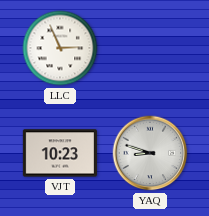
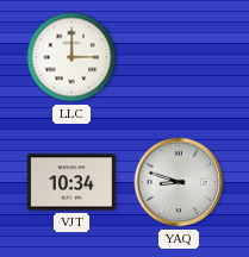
LLC: 2:56 -> 3:00
VJT: 10:23 -> 10:34
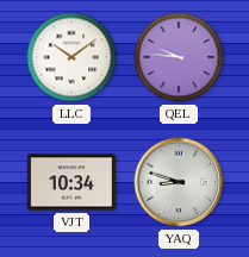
LLC: 3:00 -> 10:09
QEL: none -> 9:46
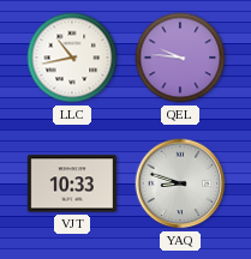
LLC: 10:09 -> 10:43
VJT: 10:34 -> 10:33
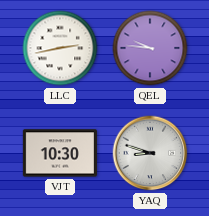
LLC: 10:43 -> 2:43
VJT: 10:33 -> 10:30
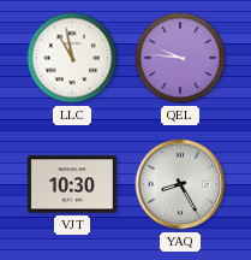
LLC: 2:43 -> 10:58
YAQ: 8:48 -> 8:25
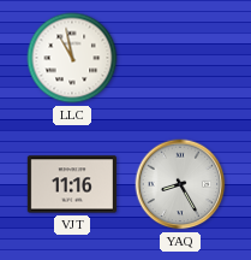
QEL: 9:46 -> none
VJT: 10:30 -> 11:16
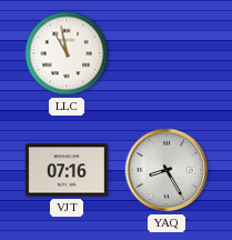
VJT: 11:16 -> 07:16
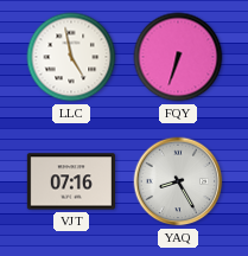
LLC: 10:58 -> 4:58
FQY: none -> 6:33
